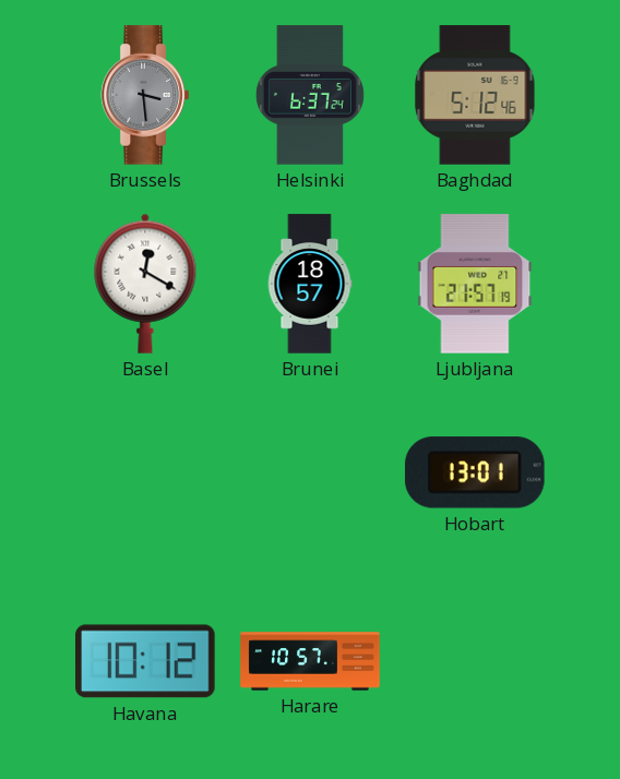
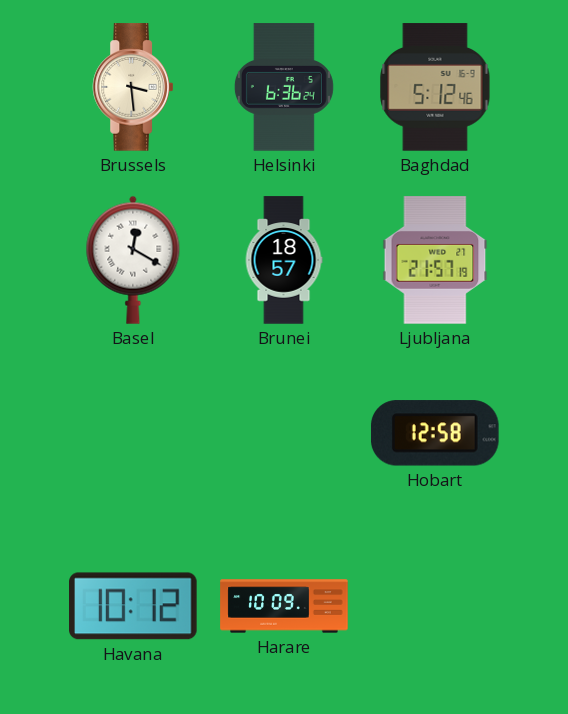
Brussels dial: grey -> cream
Helsinki: 6:37 -> 6:36
Hobart: 13:01 -> 12:58
Harare: 10:57 -> 10:09
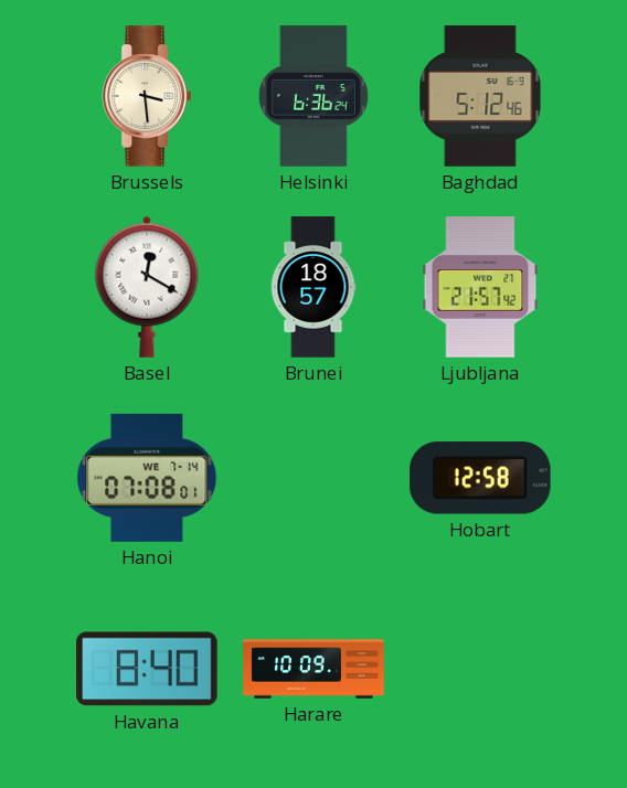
Ljubljana: 21:57:19 -> 21:57:42
Hanoi: none -> 07:08
Havana: 10:12 -> 8:40
